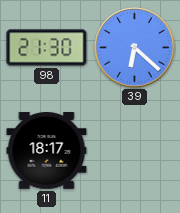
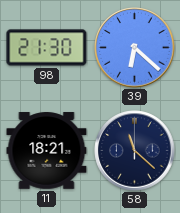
11: 18:17 -> 18:21
58: none -> 11:22
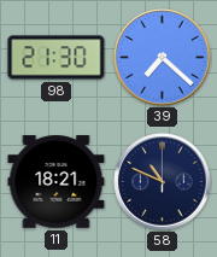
39: 6:22 -> 7:22
58: 11:22 -> 10:49
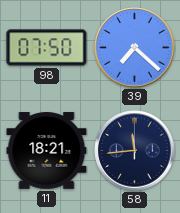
98: 21:30 -> 07:50
58: 10:49 -> 11:44
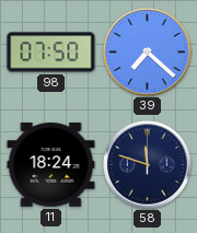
11: 18:21 -> 18:24
58: 11:44 -> 11:48
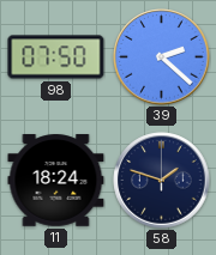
39: 7:22 -> 2:22
58: 11:48 -> 1:48
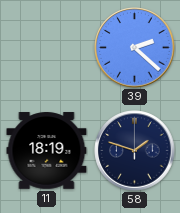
98: 07:50 -> none
11: 18:24 -> 18:19
